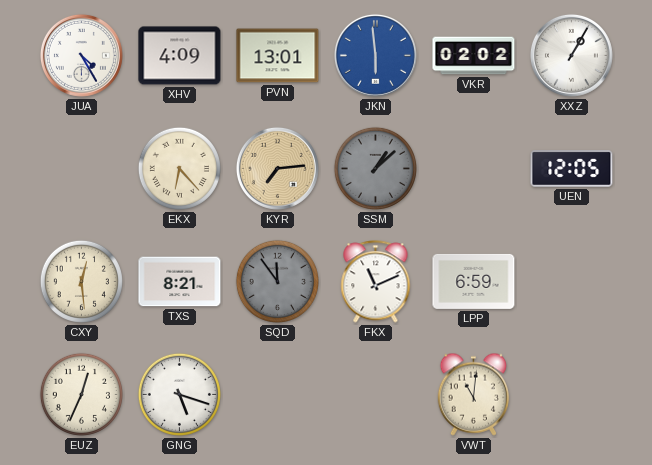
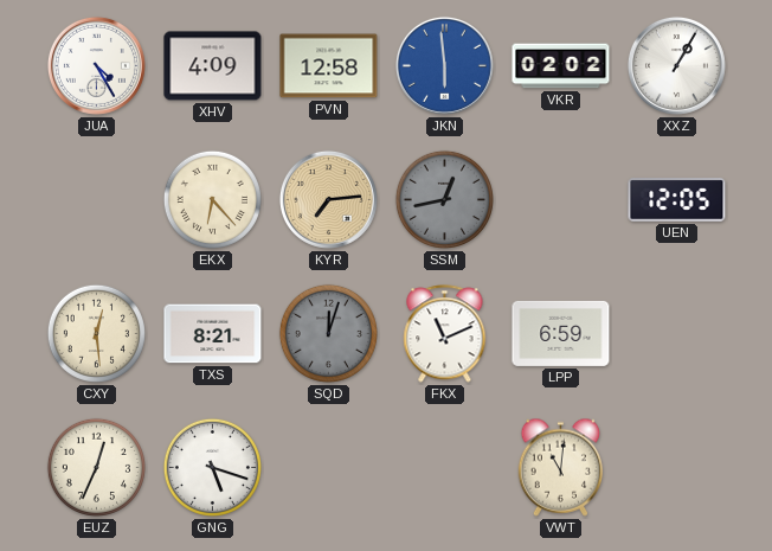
PVN: 13:01 -> 12:58
SSM: 1:08 -> 12:43
SQD: 11:54 -> 12:03
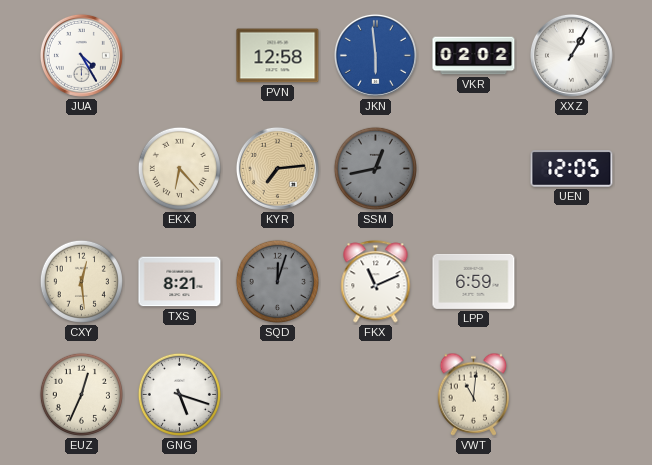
XHV: 4:09 -> none
